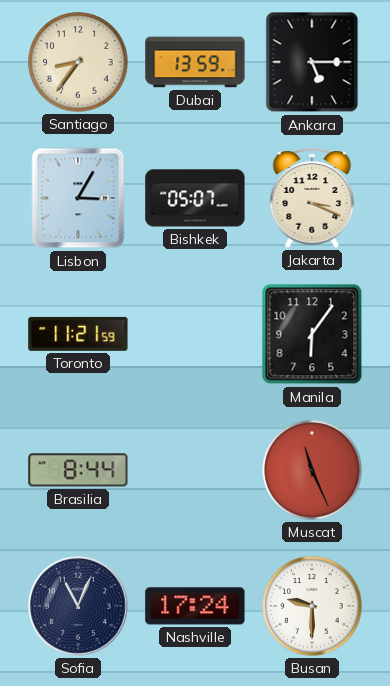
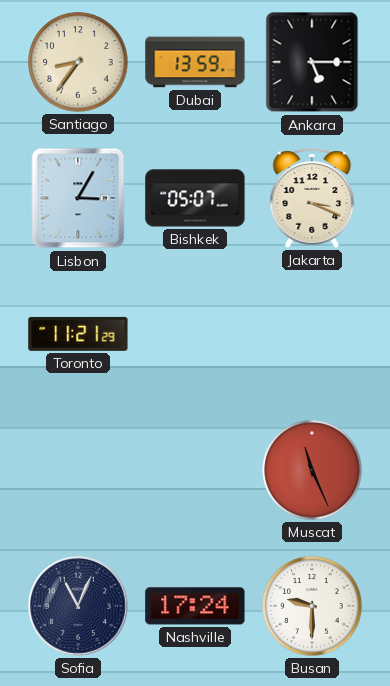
Toronto: 11:21:59 -> 11:21:29
Manila: 6:06 -> none
Brasilia: 8:44 -> none
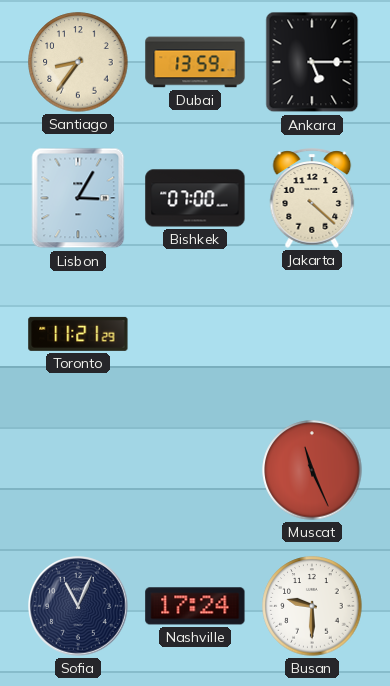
Bishkek: 05:07 -> 07:00
Jakarta: 3:19 -> 4:22
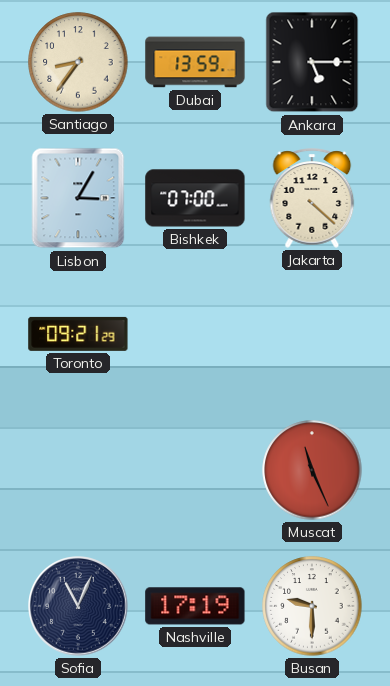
Toronto: 11:21 -> 09:21
Nashville: 17:24 -> 17:19
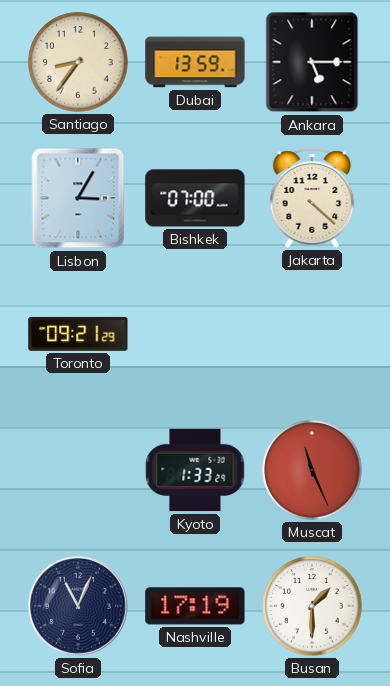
Kyoto: none -> 1:33
Busan: 9:30 -> 1:30
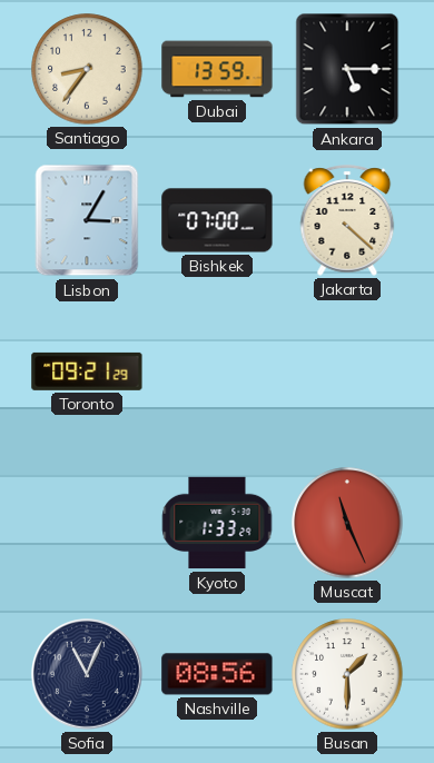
Nashville: 17:19 -> 08:56
